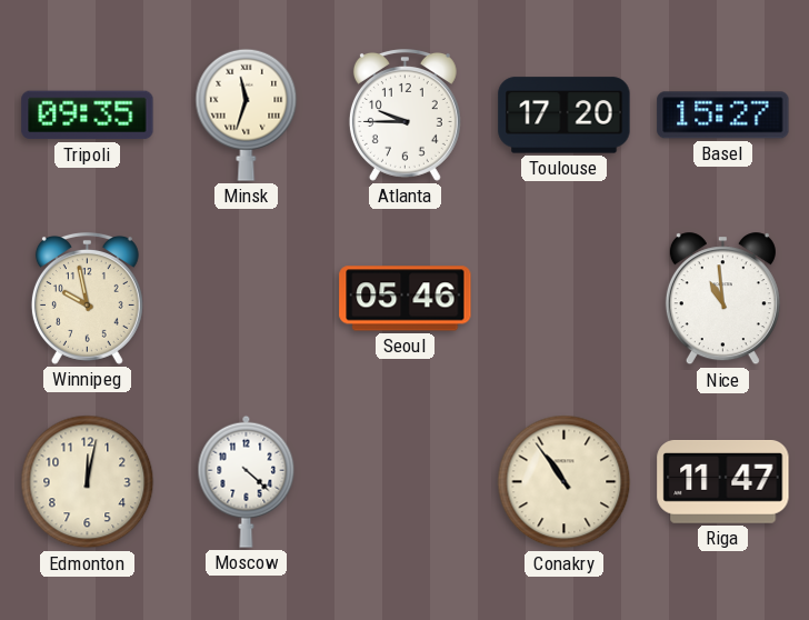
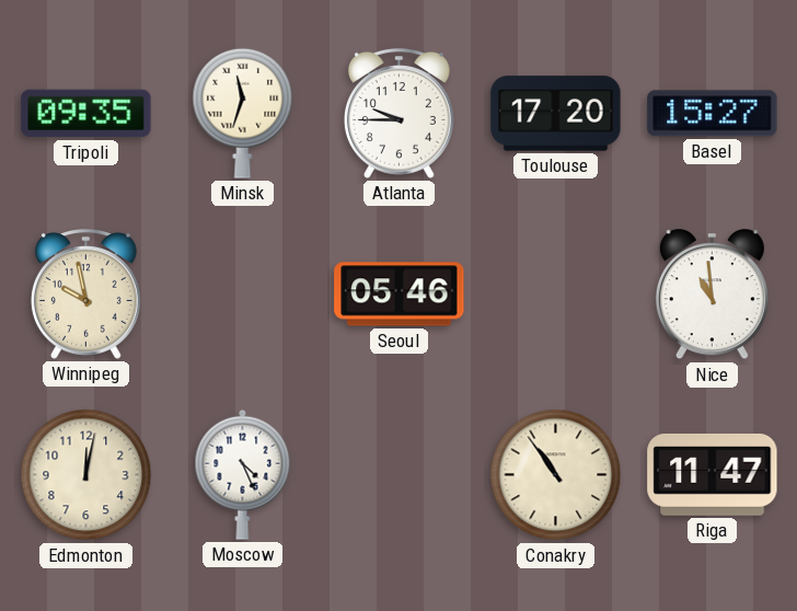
Moscow: 4:22 -> 4:26
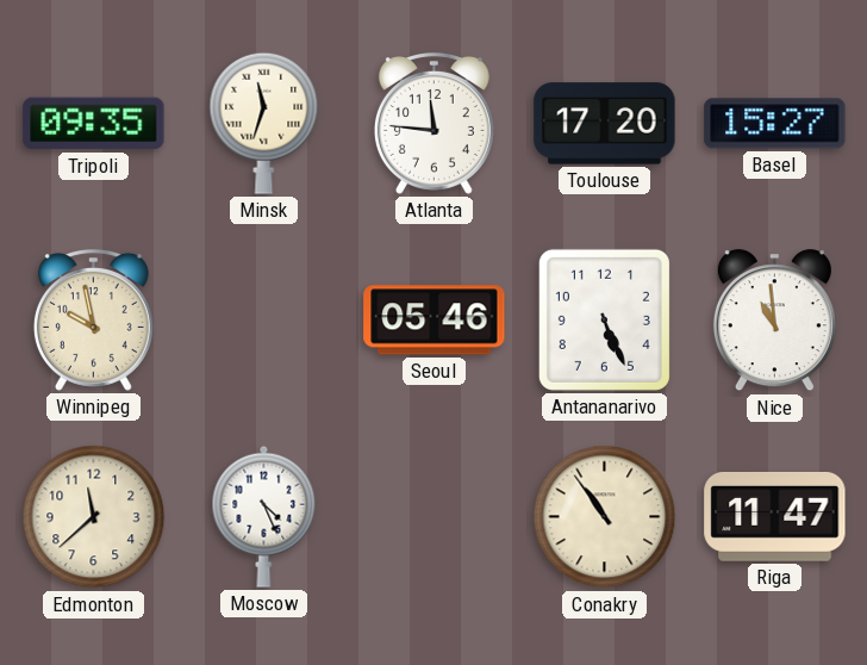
Atlanta: 9:45 -> 11:46
Antananarivo: none -> 5:26
Edmonton: 12:02 -> 11:38
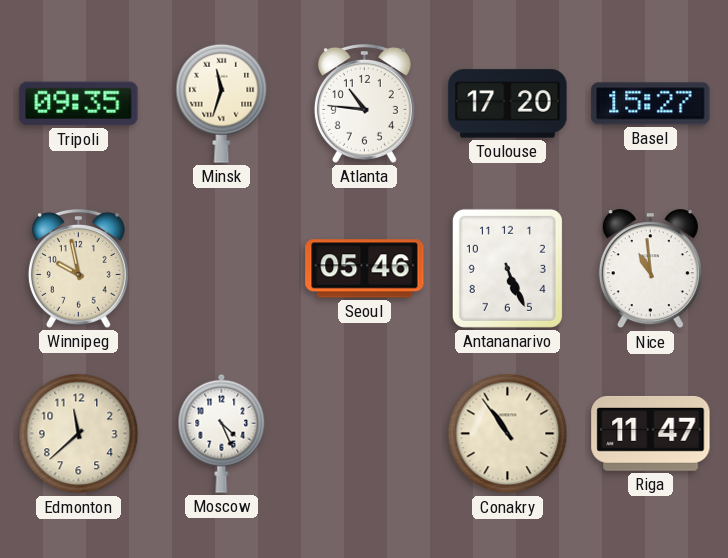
Atlanta: 11:46 -> 10:46
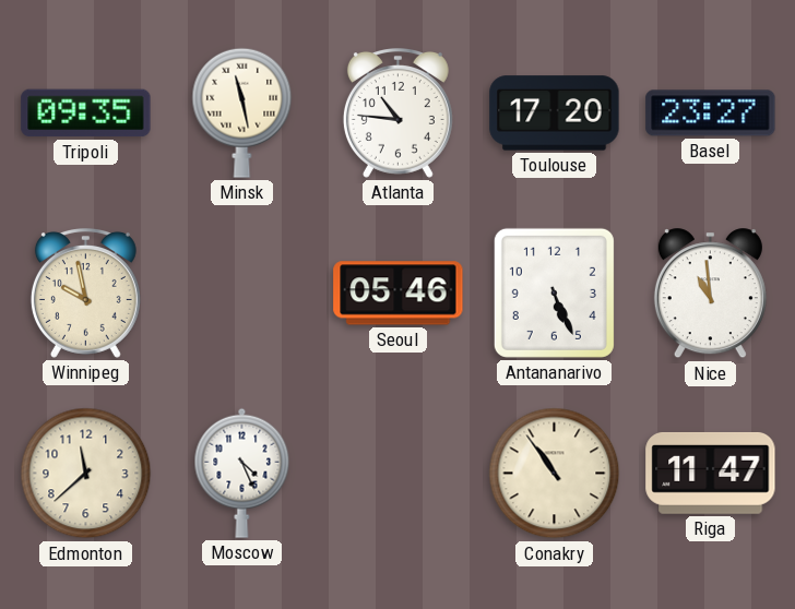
Minsk: 11:33 -> 11:28
Basel: 15:27 -> 23:27
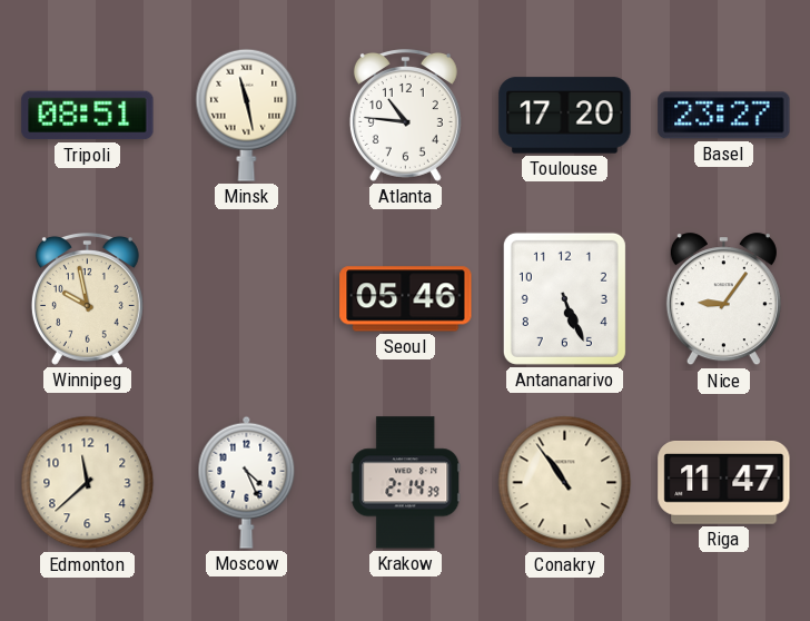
Tripoli: 09:35 -> 08:51
Nice: 10:59 -> 9:06
Krakow: none -> 2:14
